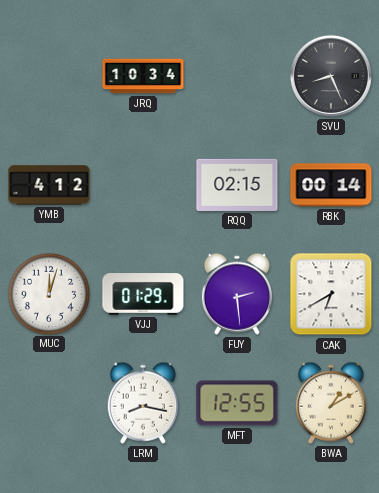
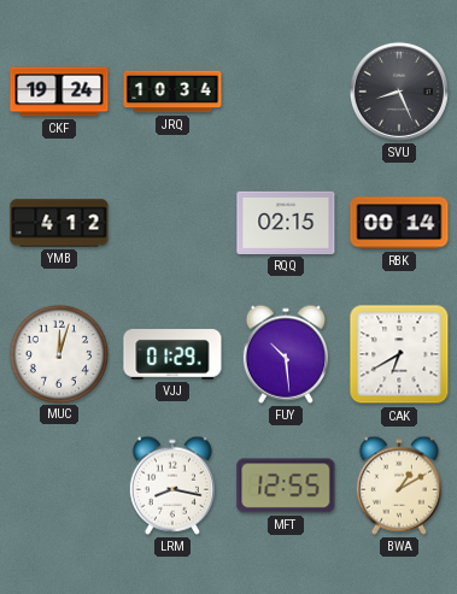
CKF: none -> 19:24
FUY: 2:29 -> 10:29
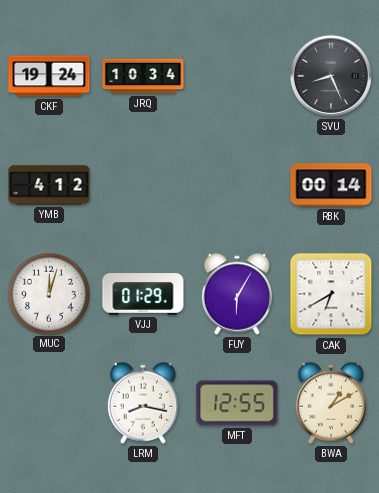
RQQ: 02:15 -> none
FUY: 10:29 -> 6:05
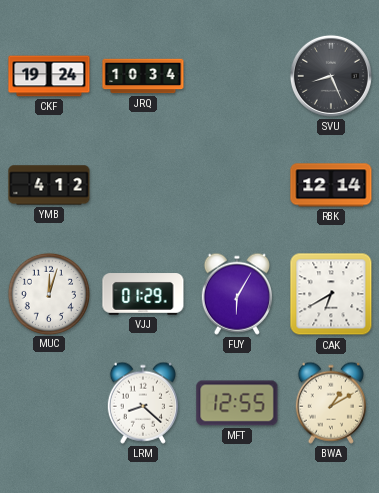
RBK: 00:14 -> 12:14
LRM: 8:17 -> 8:22
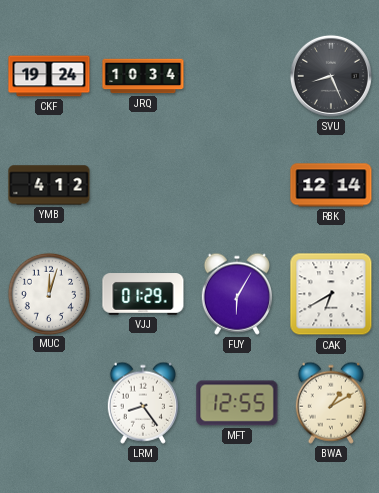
LRM: 8:22 -> 8:24
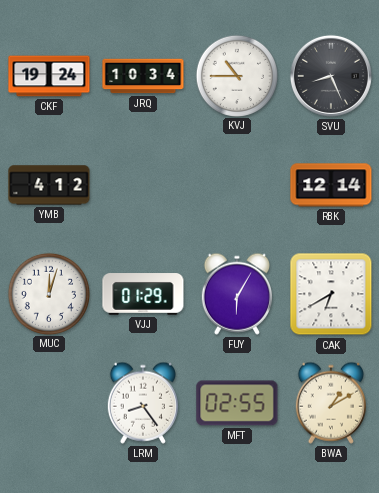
KVJ: none -> 10:45
MFT: 12:55 -> 02:55
